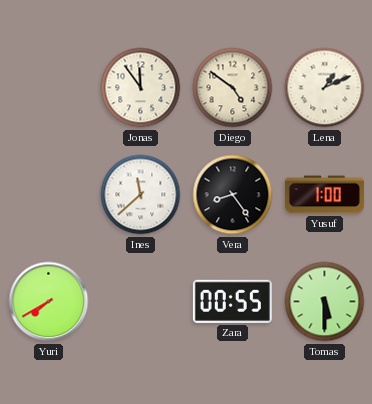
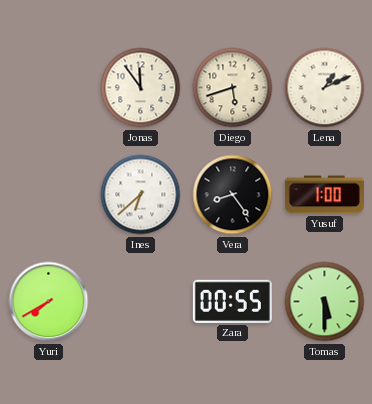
Diego: 4:51 -> 5:42
Ines: 11:38 -> 6:38
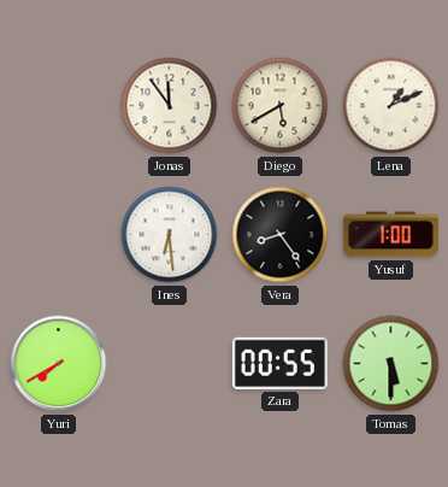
Diego: 5:42 -> 5:40
Ines: 6:38 -> 6:29
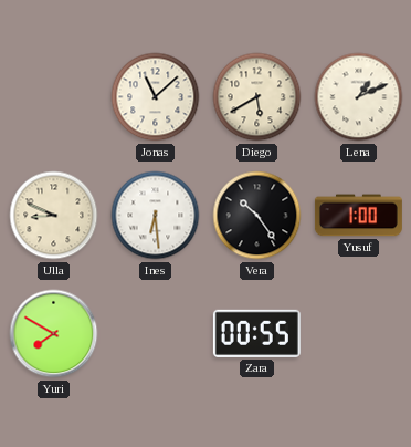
Jonas: 11:54 -> 11:08
Ulla: none -> 8:49
Vera: 8:24 -> 10:24
Yuri: 7:40 -> 7:50
Tomas: 5:30 -> none
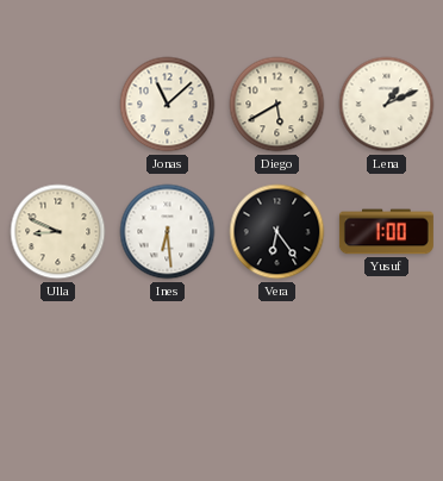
Vera: 10:24 -> 6:24
Yuri: 7:50 -> none
Zara: 00:55 -> none
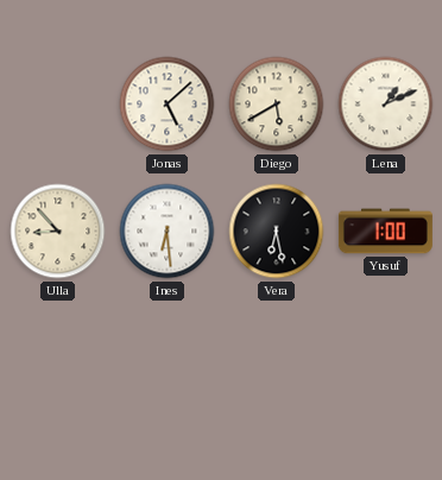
Jonas: 11:08 -> 5:08
Ulla: 8:49 -> 8:53
Vera: 6:24 -> 6:28
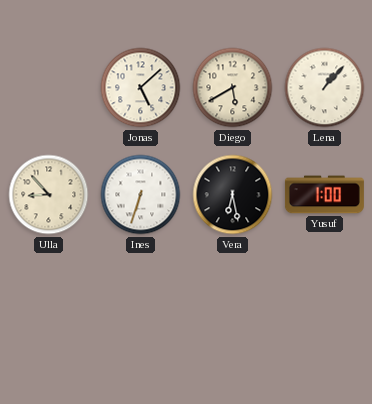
Lena: 1:11 -> 1:07
Ines: 6:29 -> 6:33
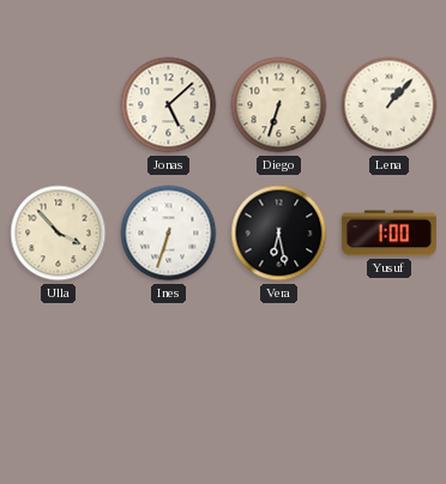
Diego: 5:40 -> 6:33
Ulla: 8:53 -> 3:53
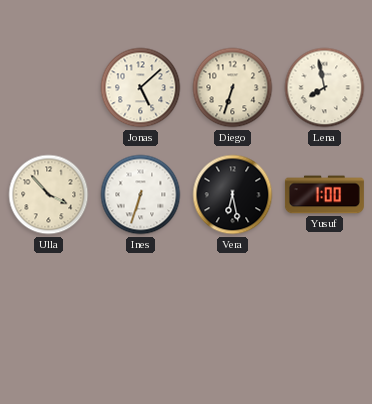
Lena: 1:07 -> 7:58
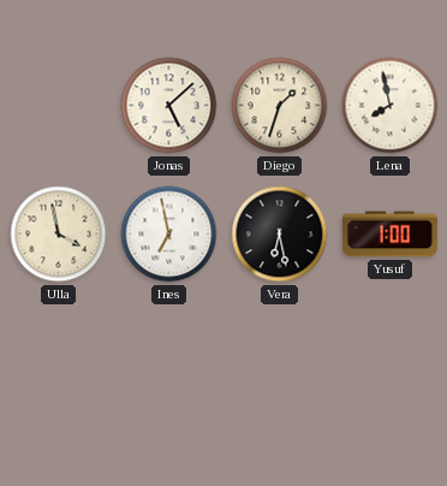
Diego: 6:33 -> 1:33
Ulla: 3:53 -> 3:58
Ines: 6:33 -> 6:58
